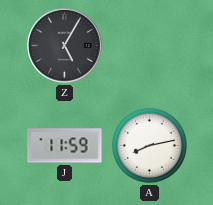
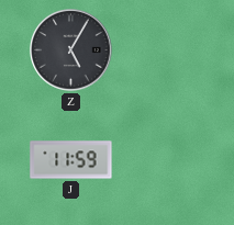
A: 8:13 -> none
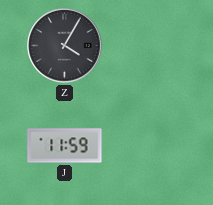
Z: 5:05 -> 4:05
